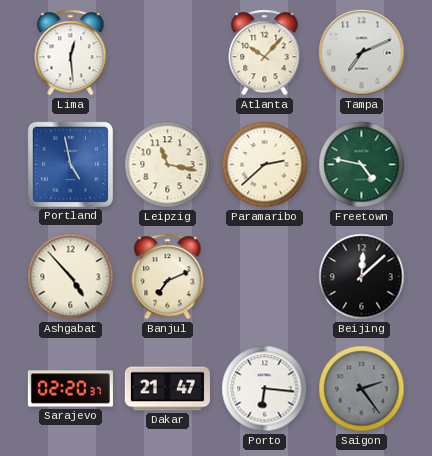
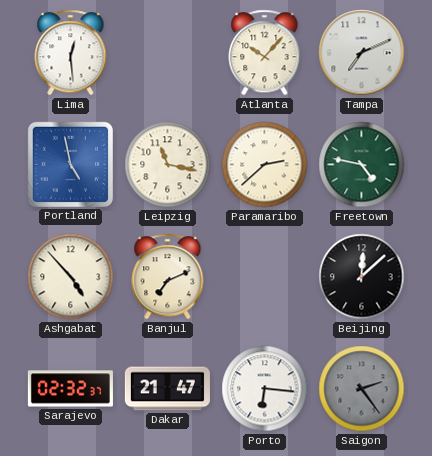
Sarajevo: 02:20 -> 02:32
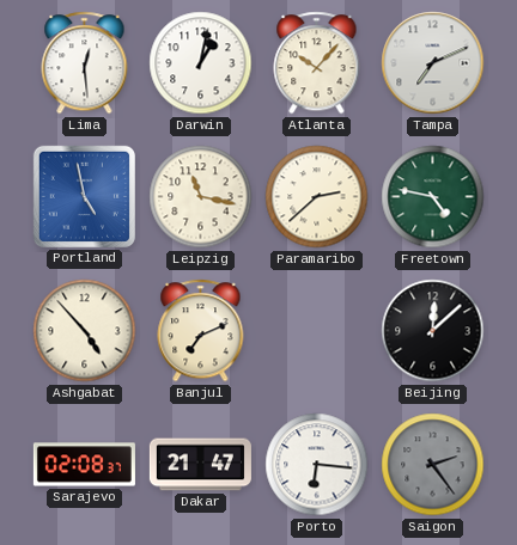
Darwin: none -> 1:02
Sarajevo: 02:32 -> 02:08
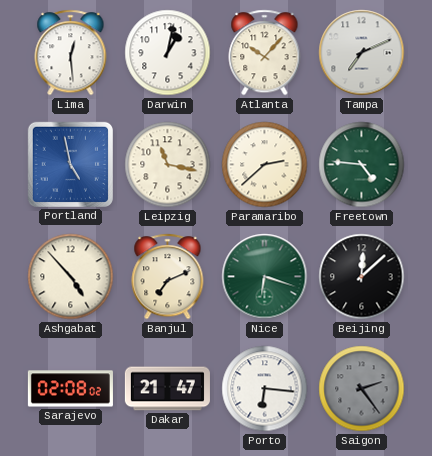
Freetown: 4:47 -> 4:46
Nice: none -> 6:18
Sarajevo: 02:08:37 -> 02:08:02
